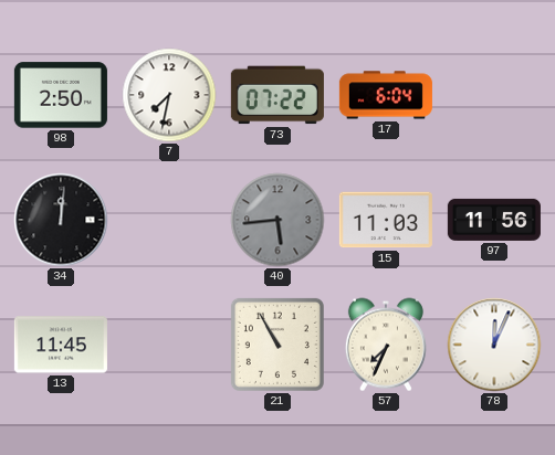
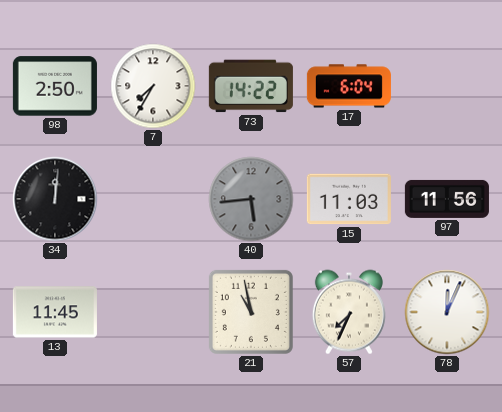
7: 7:32 -> 7:35
73: 07:22 -> 14:22
21: 10:55 -> 10:58
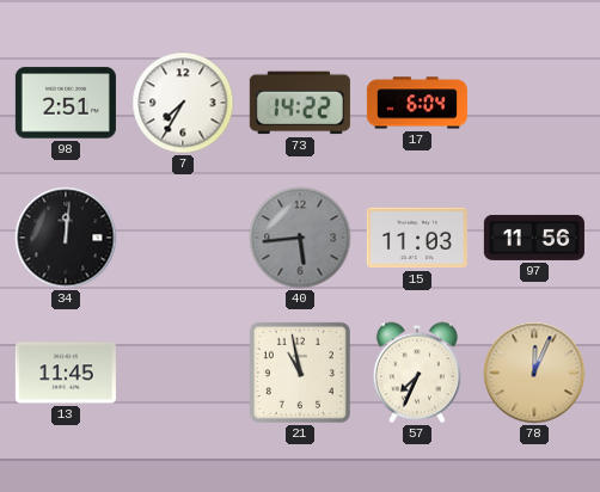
98: 2:50 -> 2:51
78 dial: white -> champagne
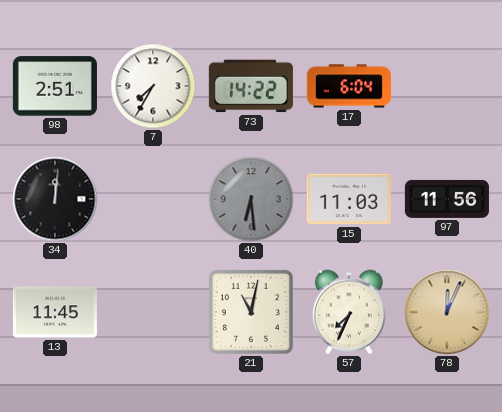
40: 5:44 -> 6:29
21: 10:58 -> 11:02
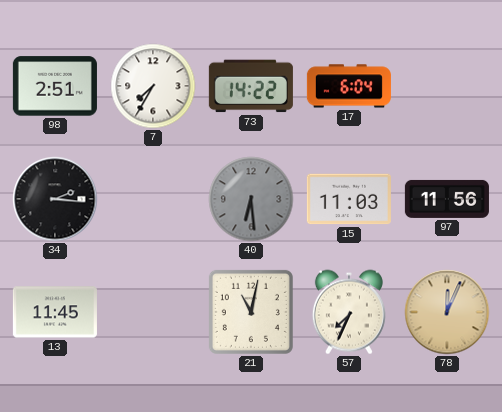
34: 12:01 -> 2:16
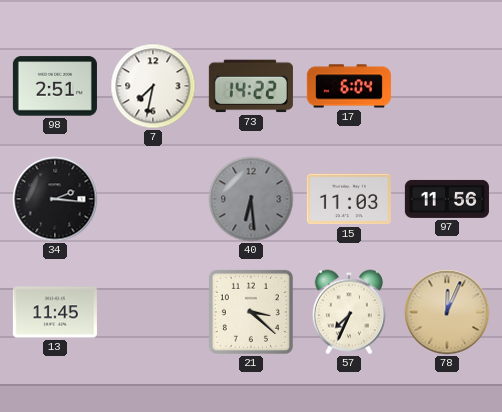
7: 7:35 -> 7:32
21: 11:02 -> 3:22
